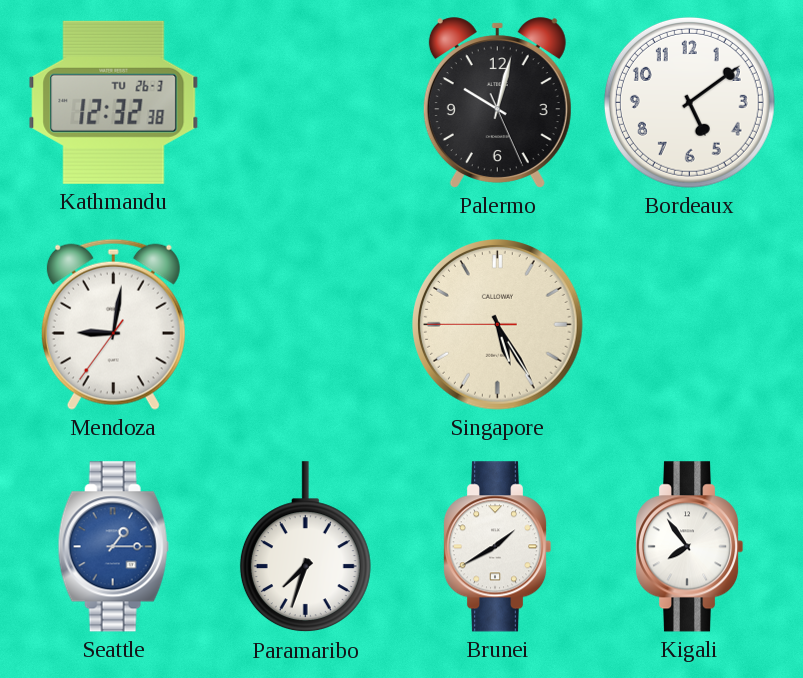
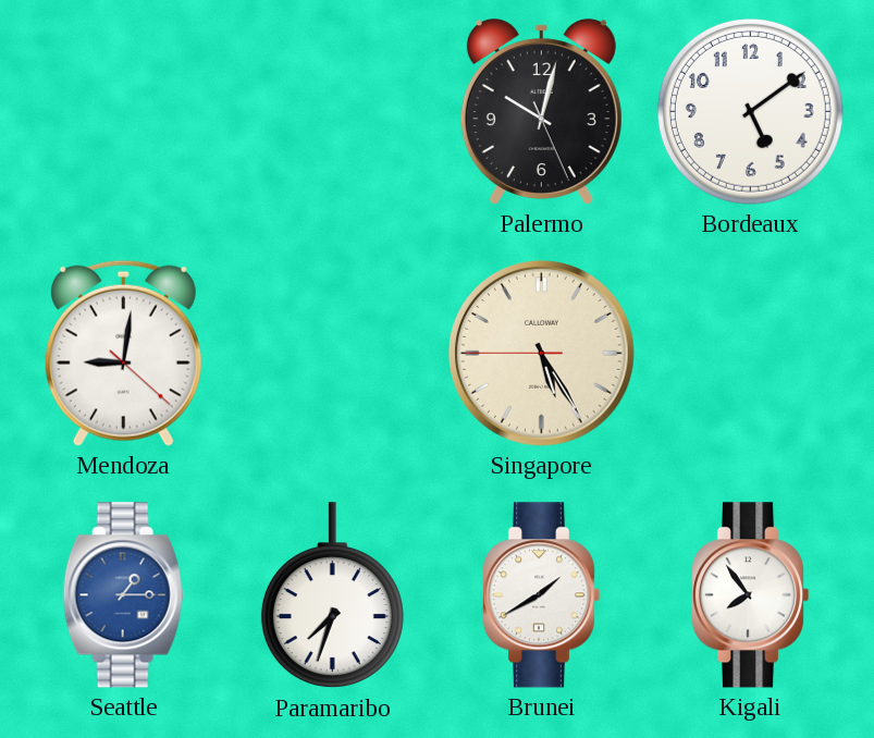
Kathmandu: 12:32 -> none
Mendoza: 9:01:36 -> 9:01:22
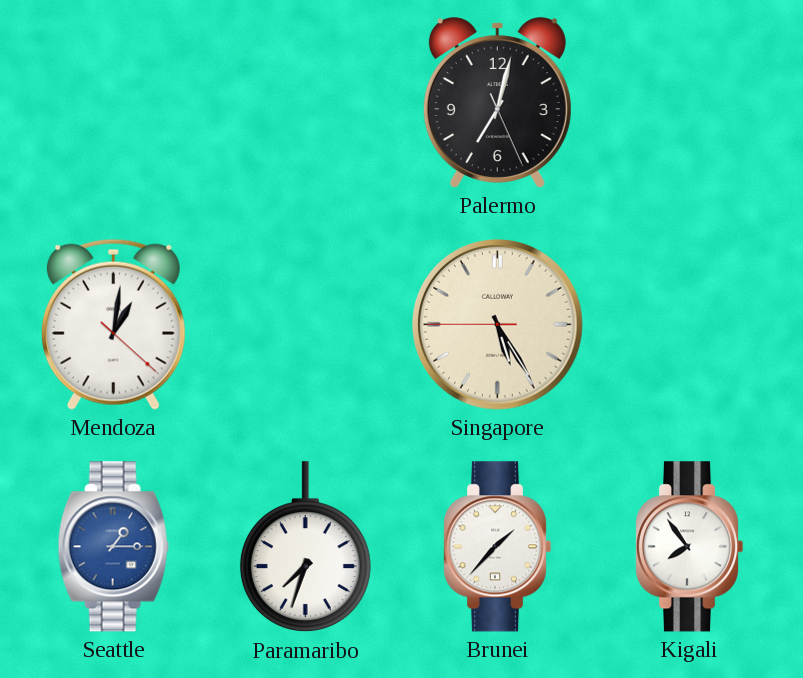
Palermo: 10:02 -> 7:02
Bordeaux: 5:09 -> none
Mendoza: 9:01 -> 1:01
Brunei: 1:40 -> 1:37
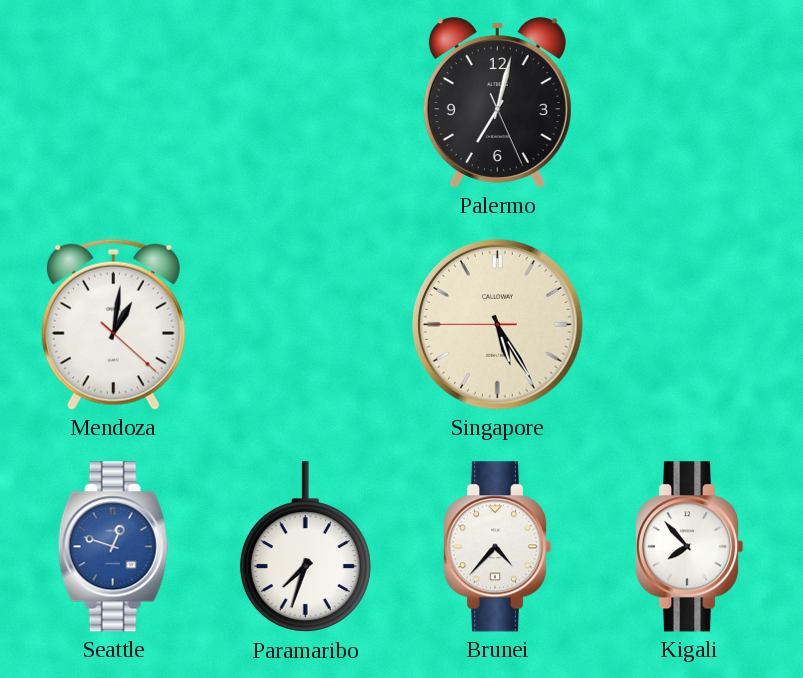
Seattle: 1:15 -> 12:48
Brunei: 1:37 -> 4:37
Kigali: 7:54 -> 7:53
